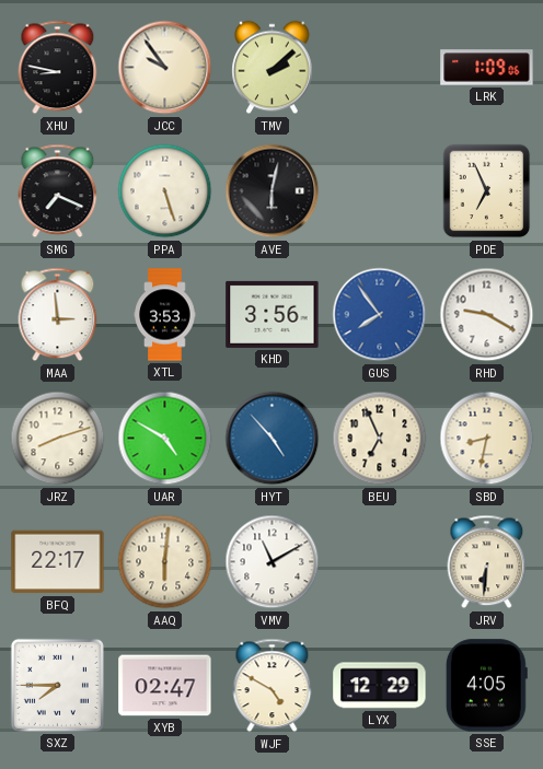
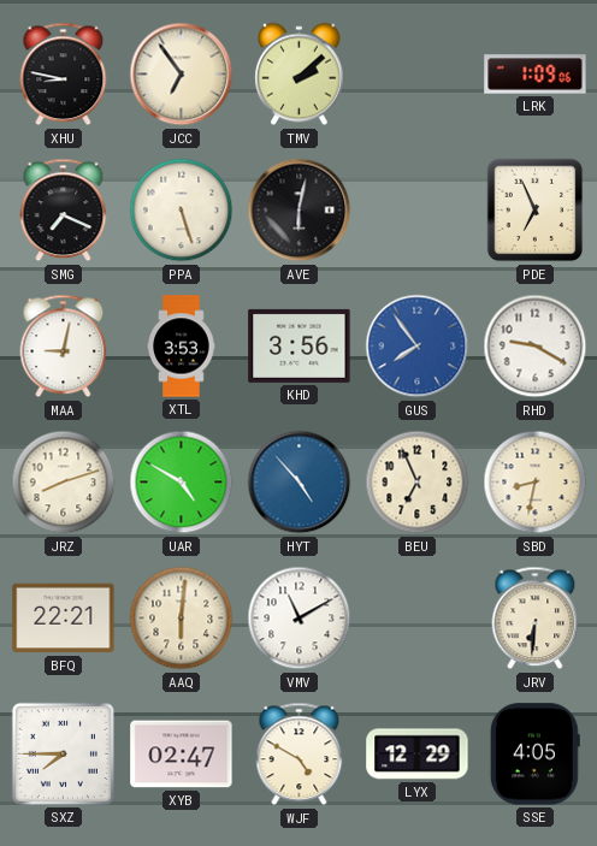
JCC: 9:54 -> 6:54
MAA: 2:59 -> 9:02
BFQ: 22:17 -> 22:21
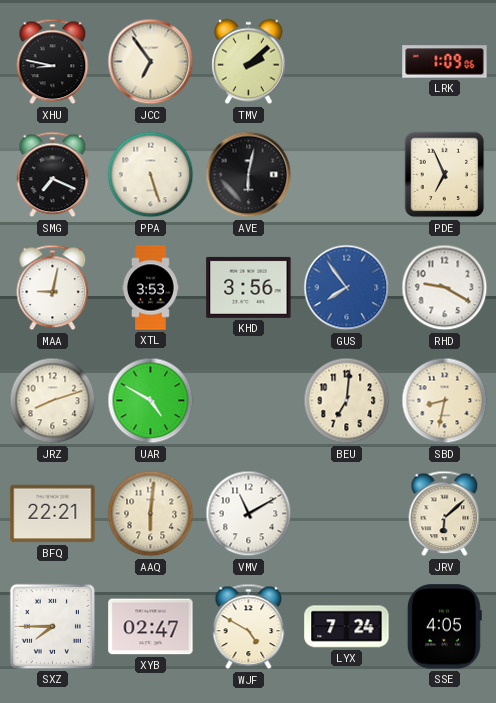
HYT: 4:53 -> none
BEU: 6:56 -> 7:01
JRV: 6:31 -> 6:08
LYX: 12:29 -> 7:24
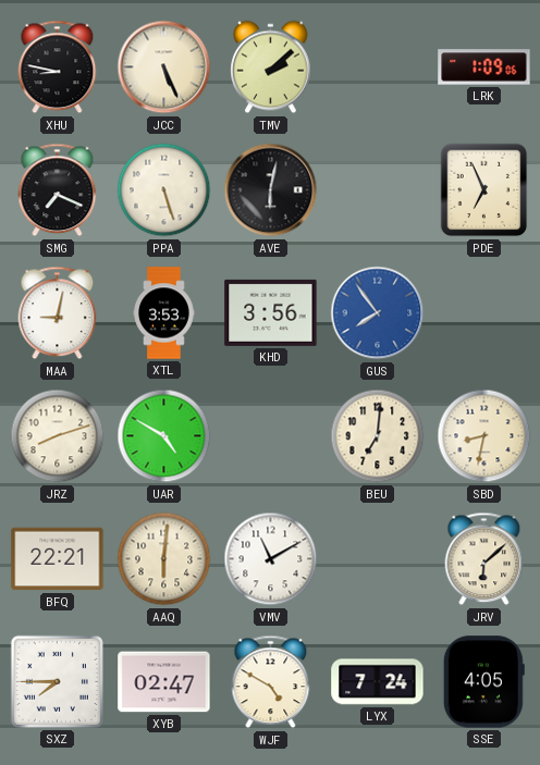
JCC: 6:54 -> 5:26
RHD: 9:20 -> none
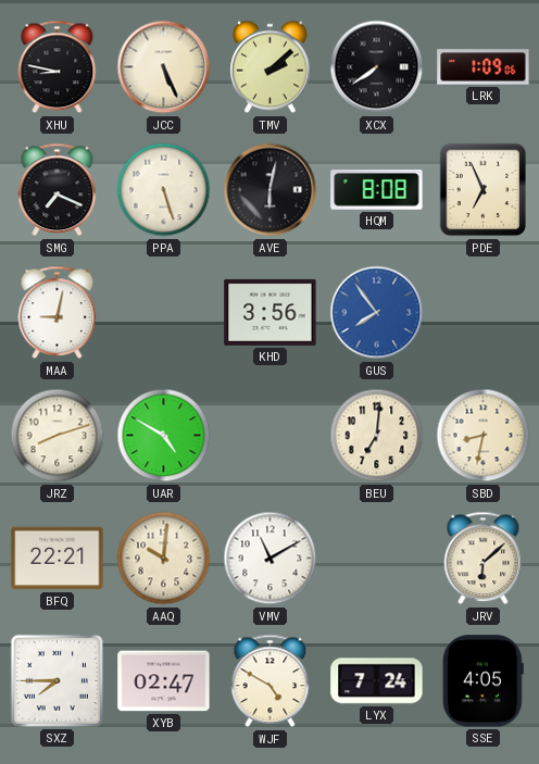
XCX: none -> 7:39
HQM: none -> 8:08
XTL: 3:53 -> none
AAQ: 6:01 -> 10:01
